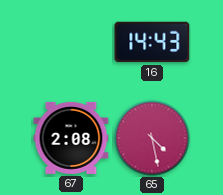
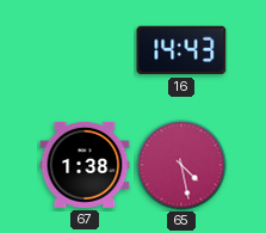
67: 2:08 -> 1:38
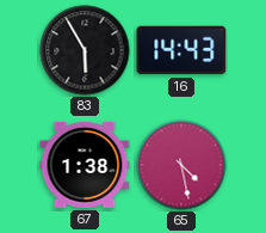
83: none -> 5:55
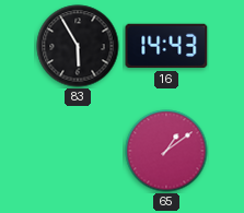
67: 1:38 -> none
65: 4:28 -> 1:09
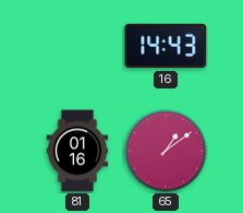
83: 5:55 -> none
81: none -> 01:16
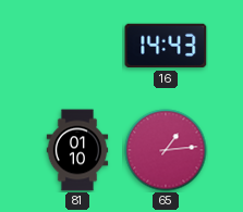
81: 01:16 -> 01:10
65: 1:09 -> 1:14
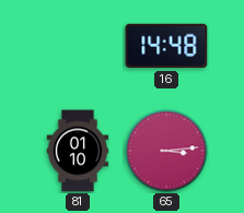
16: 14:43 -> 14:48
65: 1:14 -> 3:14
